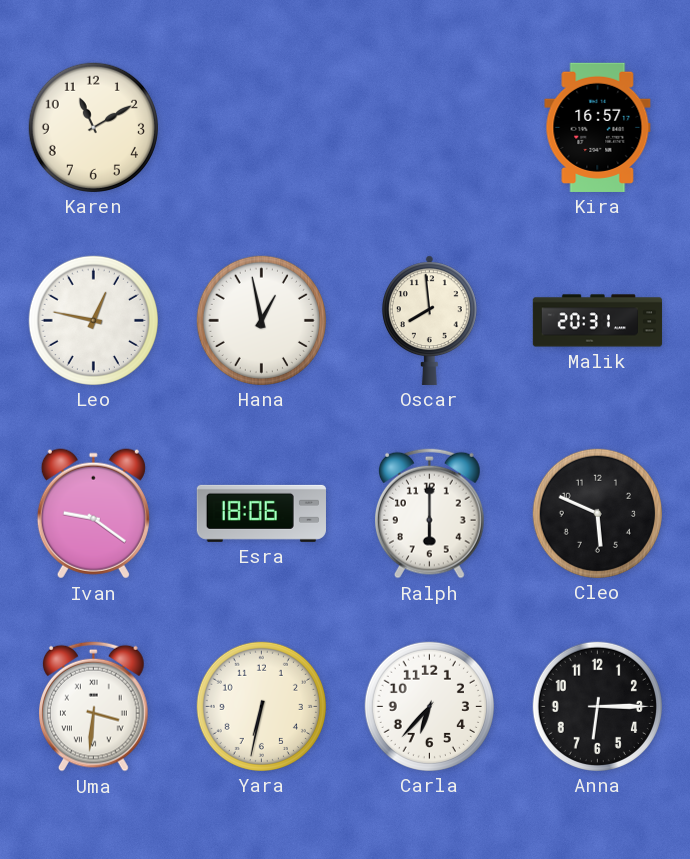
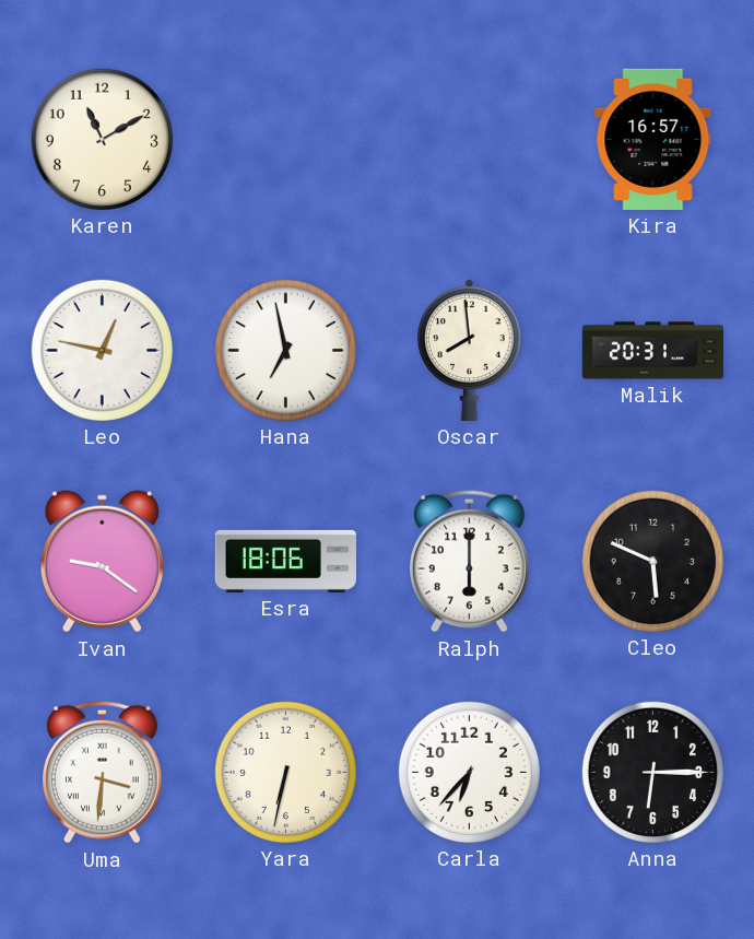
Hana: 12:58 -> 6:58
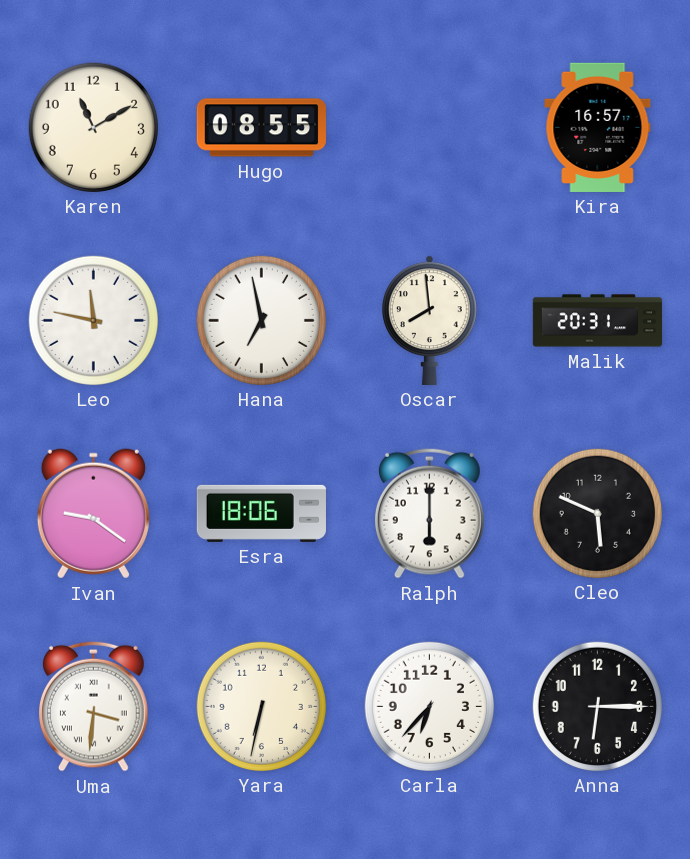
Hugo: none -> 08:55
Leo: 12:47 -> 11:47
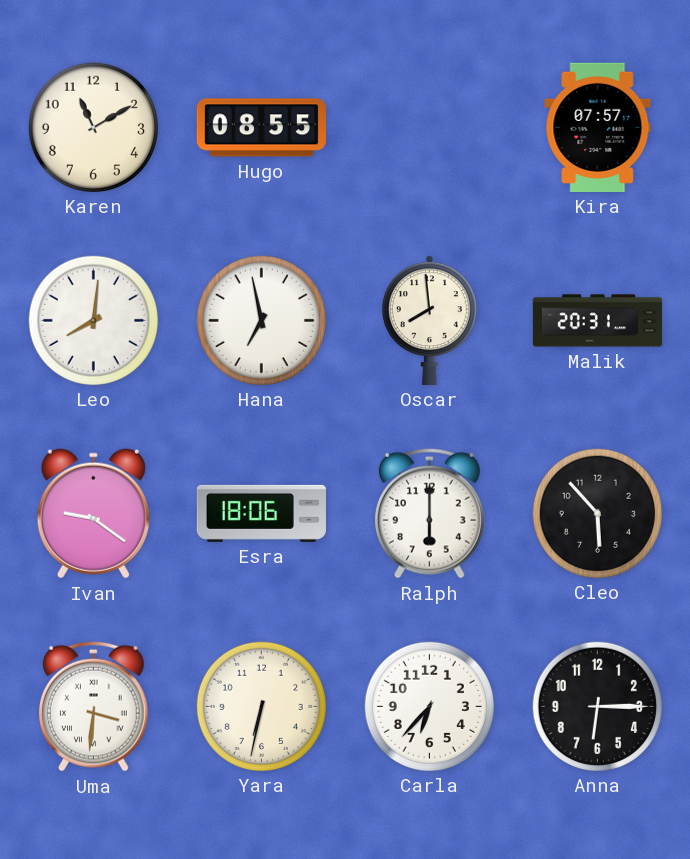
Kira: 16:57 -> 07:57
Leo: 11:47 -> 8:01
Cleo: 5:49 -> 5:53
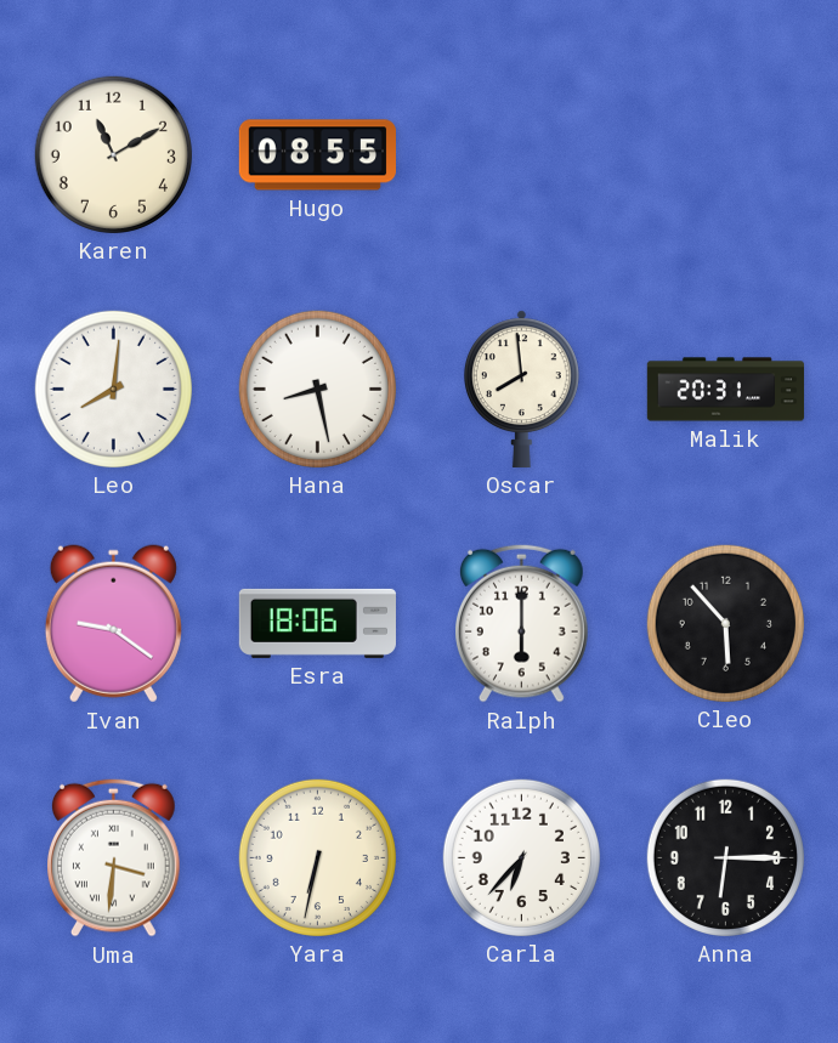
Kira: 07:57 -> none
Hana: 6:58 -> 8:28
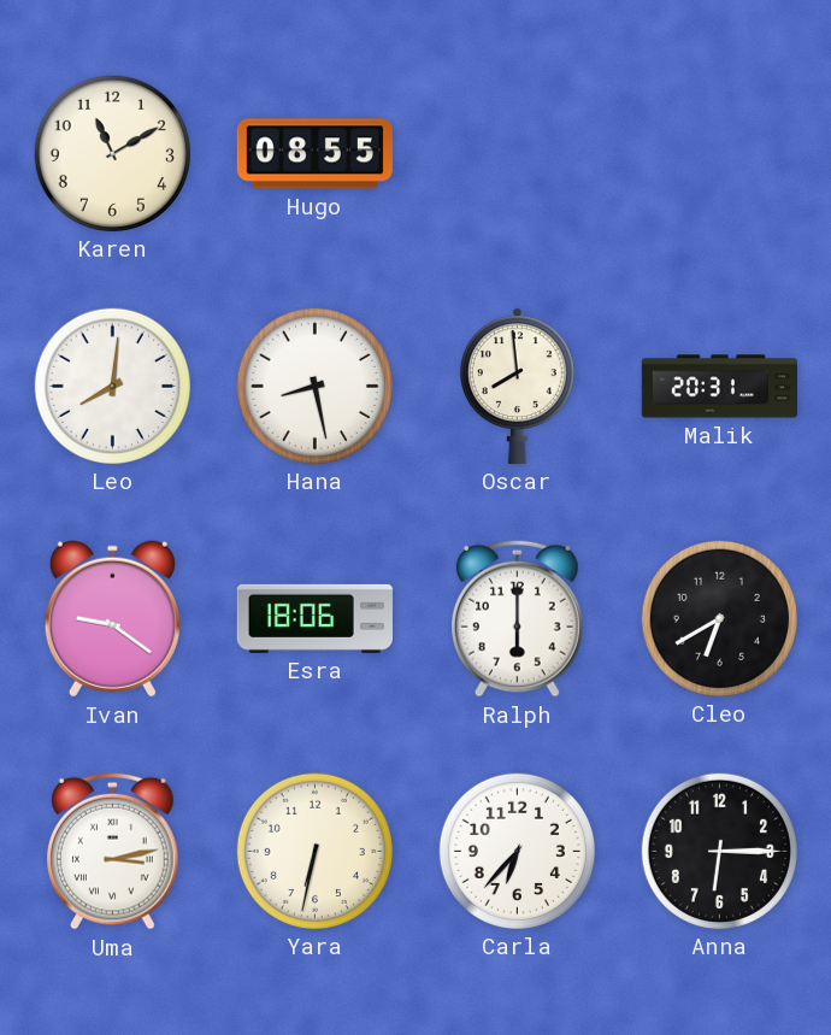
Cleo: 5:53 -> 6:40
Uma: 3:31 -> 3:13
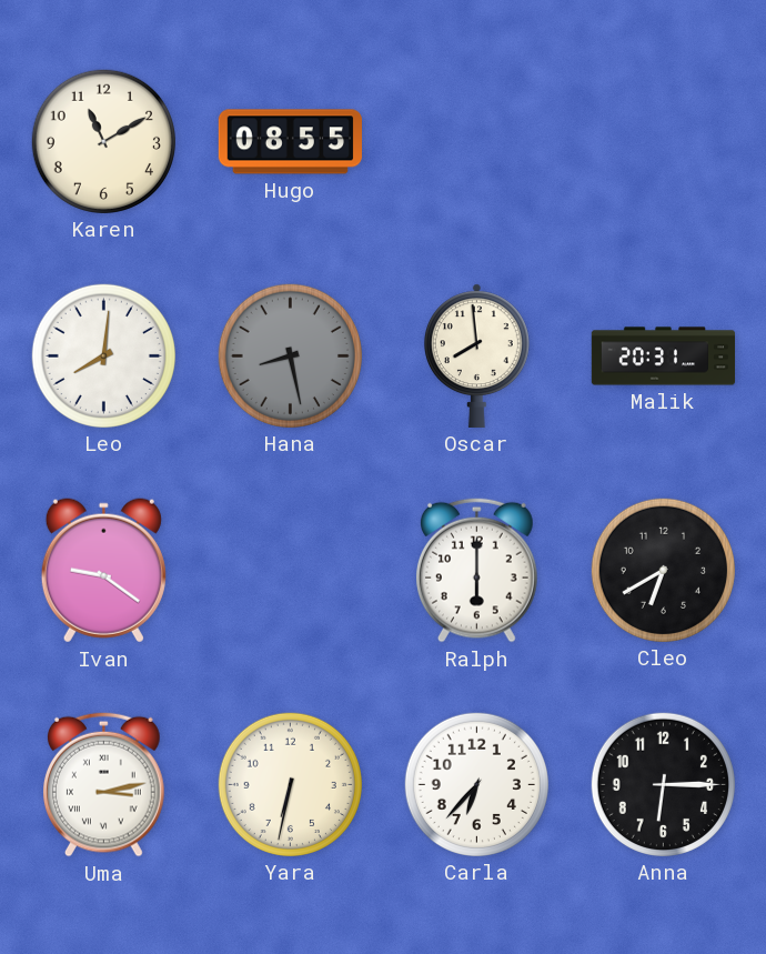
Hana dial: white -> grey
Esra: 18:06 -> none
